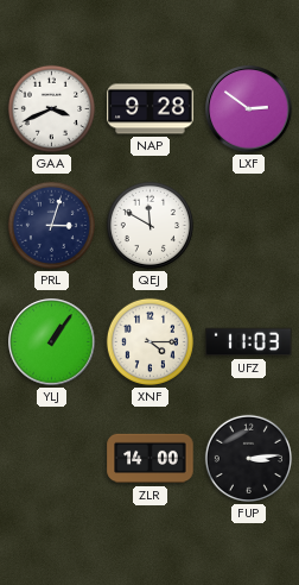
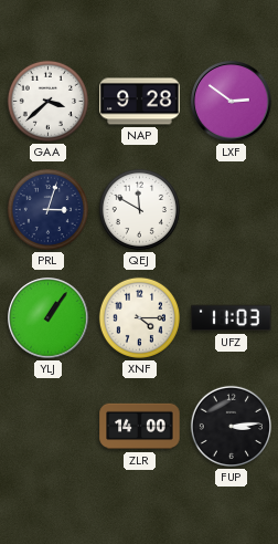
GAA: 3:41 -> 3:38
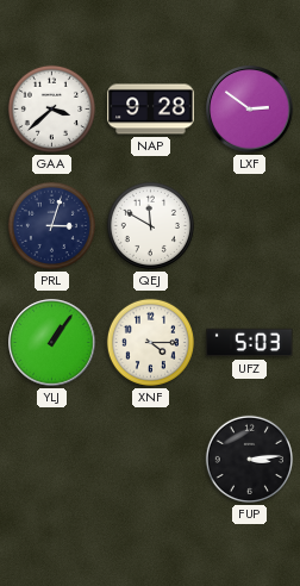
UFZ: 11:03 -> 5:03
ZLR: 14:00 -> none
